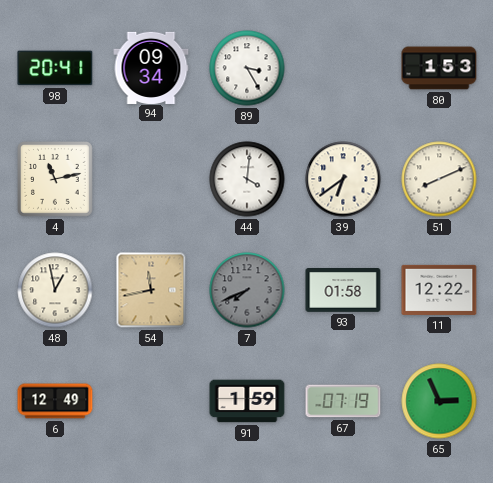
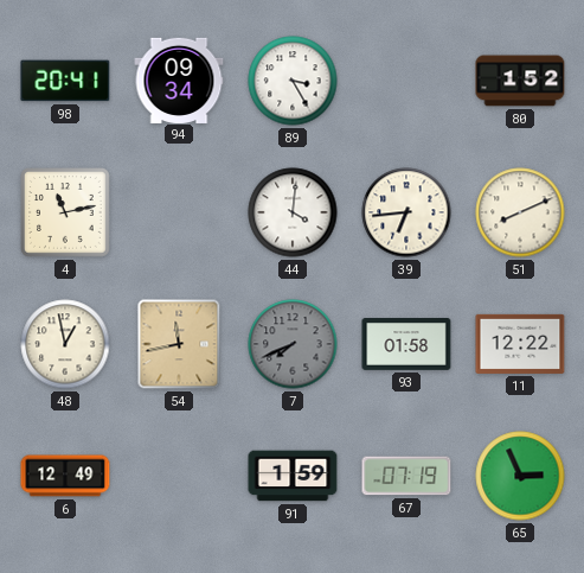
80: 1:53 -> 1:52
39: 6:39 -> 6:44
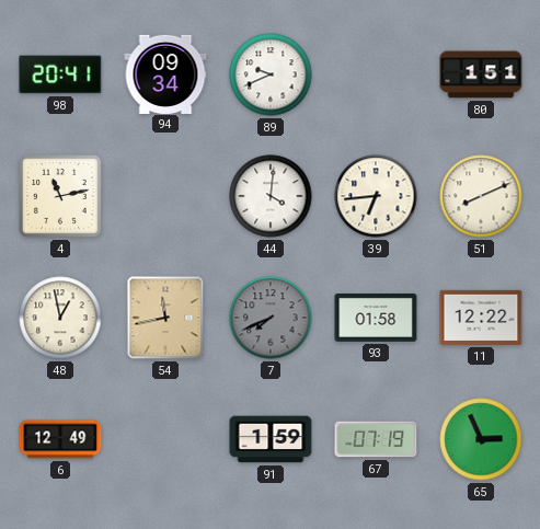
89: 3:25 -> 9:41
80: 1:52 -> 1:51
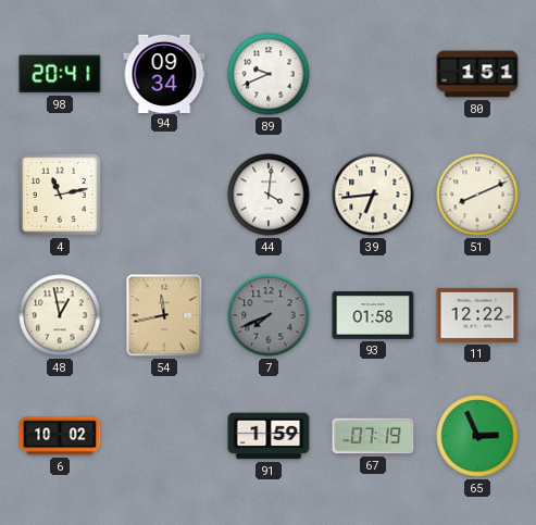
6: 12:49 -> 10:02
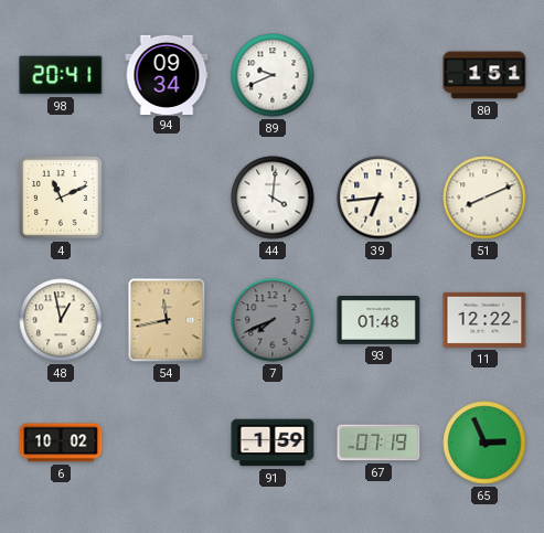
4: 11:13 -> 11:11
93: 01:58 -> 01:48
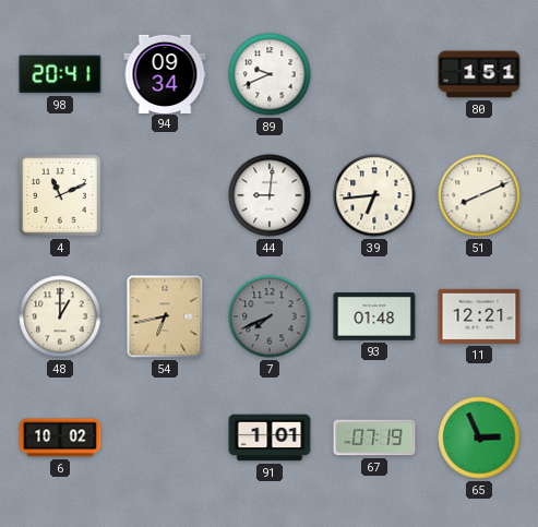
44: 4:01 -> 9:01
48: 12:58 -> 1:00
54: 11:43 -> 6:43
11: 12:22 -> 12:21
91: 1:59 -> 1:01
